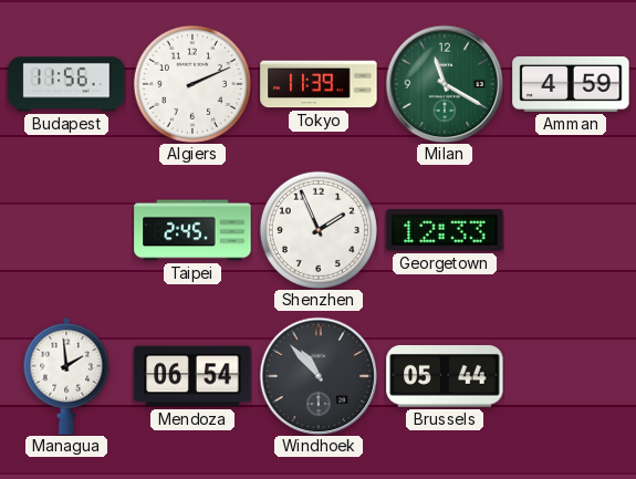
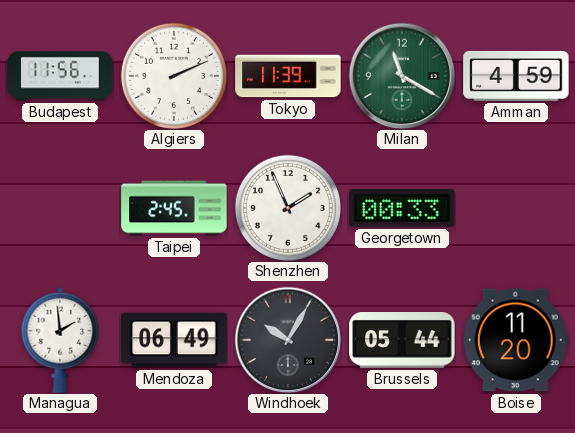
Georgetown: 12:33 -> 00:33
Mendoza: 06:54 -> 06:49
Windhoek: 10:53 -> 10:05
Boise: none -> 11:20
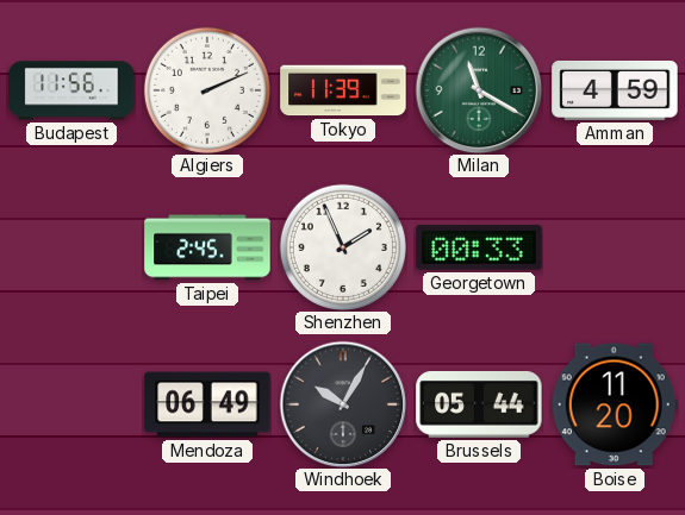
Managua: 1:59 -> none
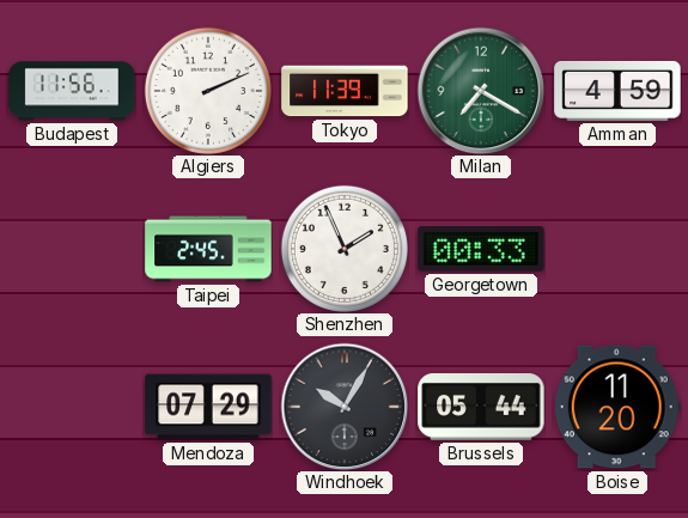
Milan: 11:20 -> 7:20
Mendoza: 06:49 -> 07:29
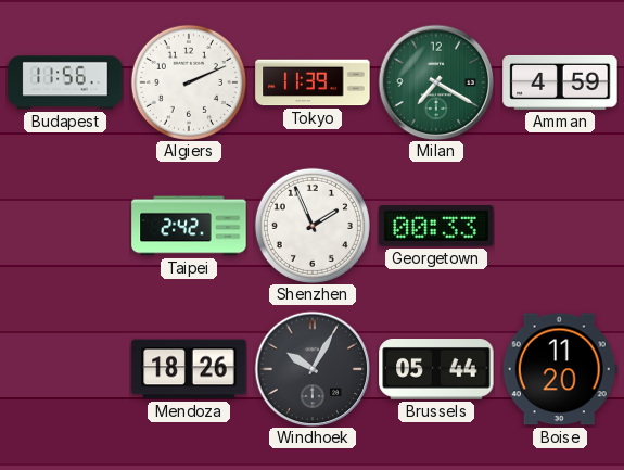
Taipei: 2:45 -> 2:42
Mendoza: 07:29 -> 18:26
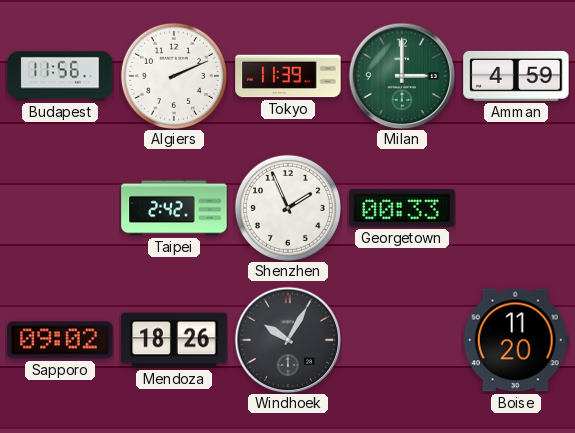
Milan: 7:20 -> 3:00
Sapporo: none -> 09:02
Brussels: 05:44 -> none
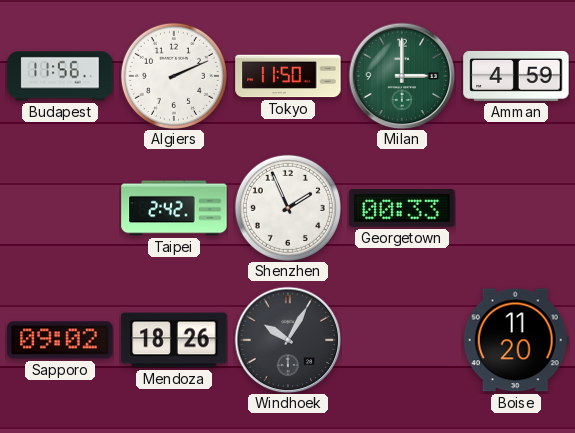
Tokyo: 11:39 -> 11:50
